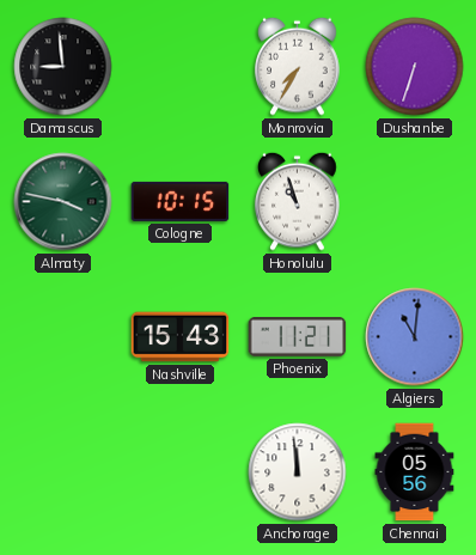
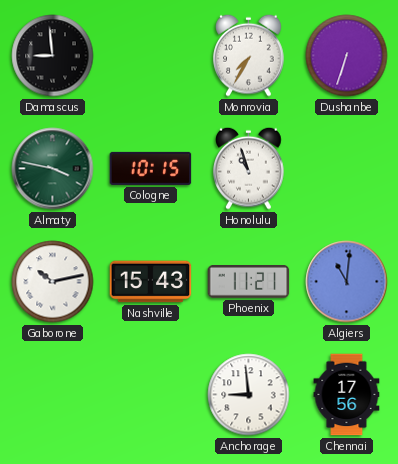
Gaborone: none -> 10:13
Anchorage: 11:59 -> 8:59
Chennai: 05:56 -> 17:56
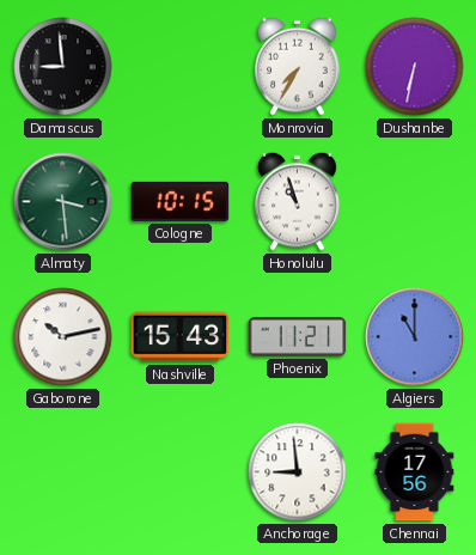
Dushanbe: 6:33 -> 6:32
Almaty: 3:47 -> 3:29
Algiers: 11:01 -> 11:00
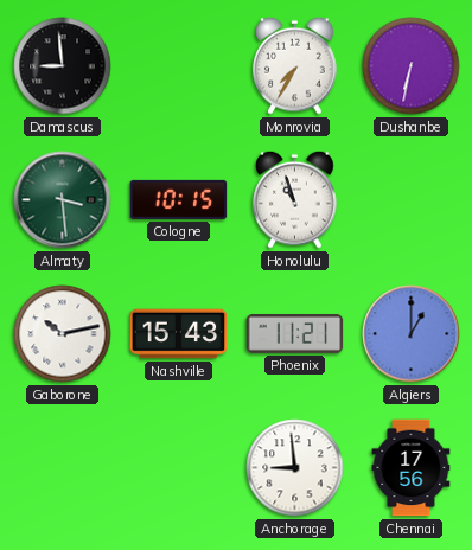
Algiers: 11:00 -> 1:00
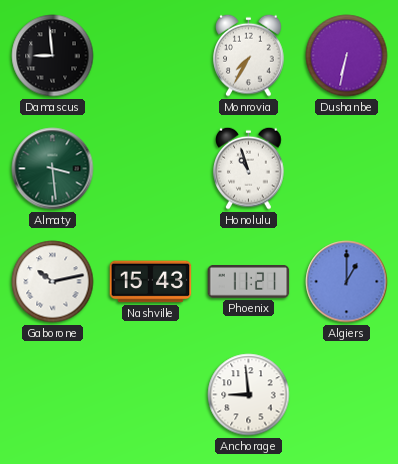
Cologne: 10:15 -> none
Chennai: 17:56 -> none
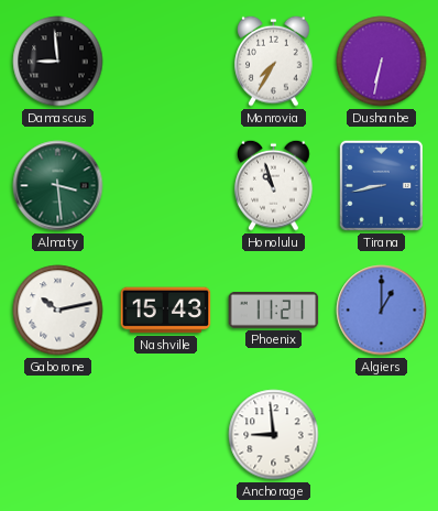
Tirana: none -> 8:43
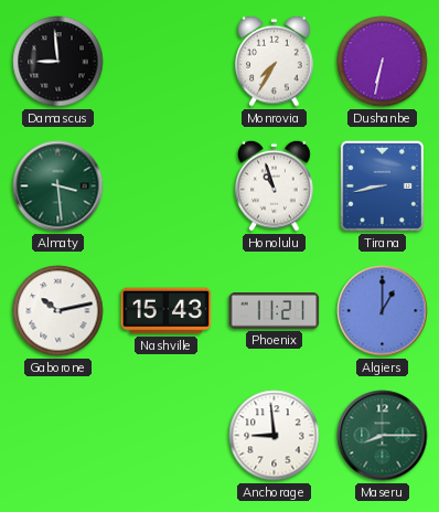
Maseru: none -> 8:15
